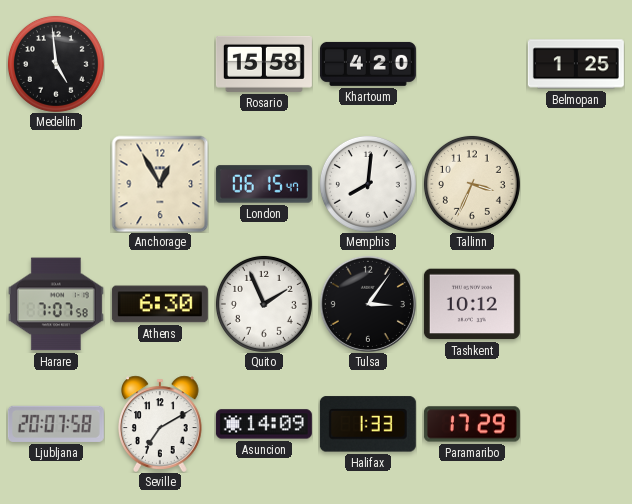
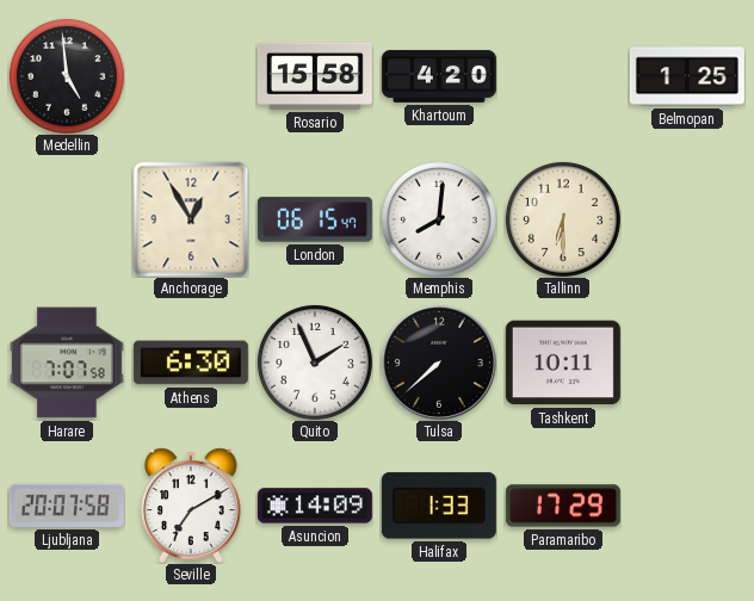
Tallinn: 3:34 -> 6:30
Tulsa: 3:06 -> 7:38
Tashkent: 10:12 -> 10:11
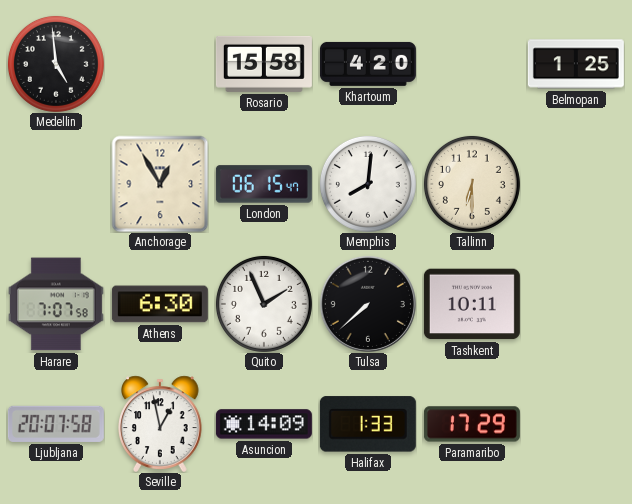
Seville: 7:10 -> 12:58
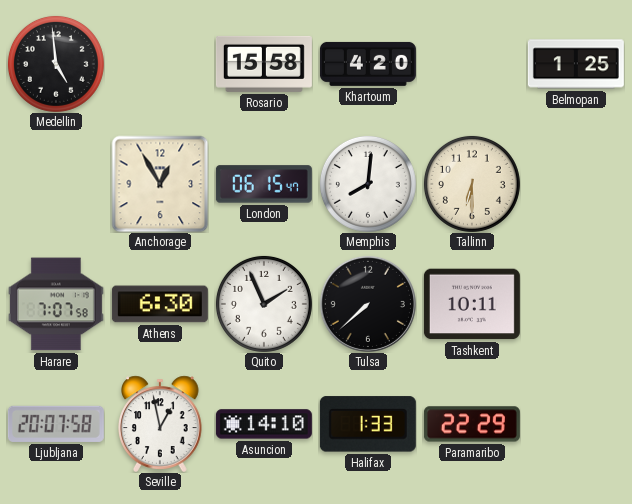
Asuncion: 14:09 -> 14:10
Paramaribo: 17:29 -> 22:29
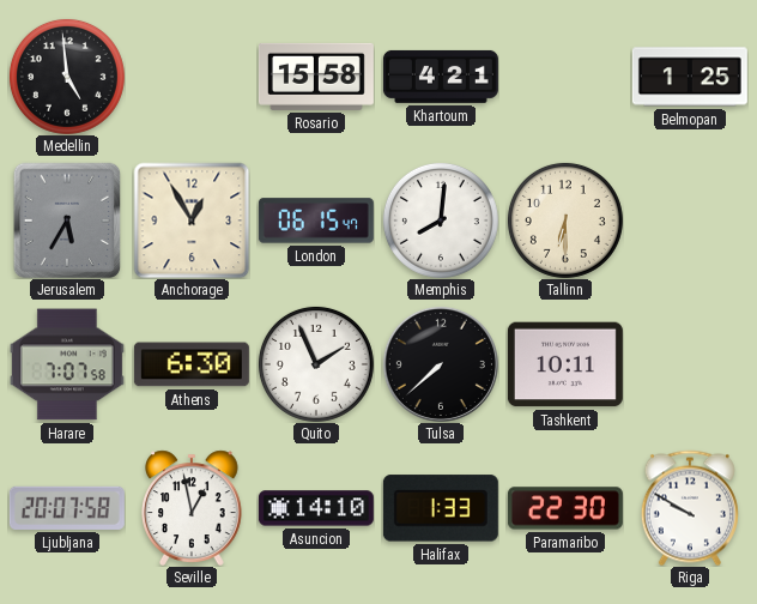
Khartoum: 4:20 -> 4:21
Jerusalem: none -> 5:35
Paramaribo: 22:29 -> 22:30
Riga: none -> 9:50
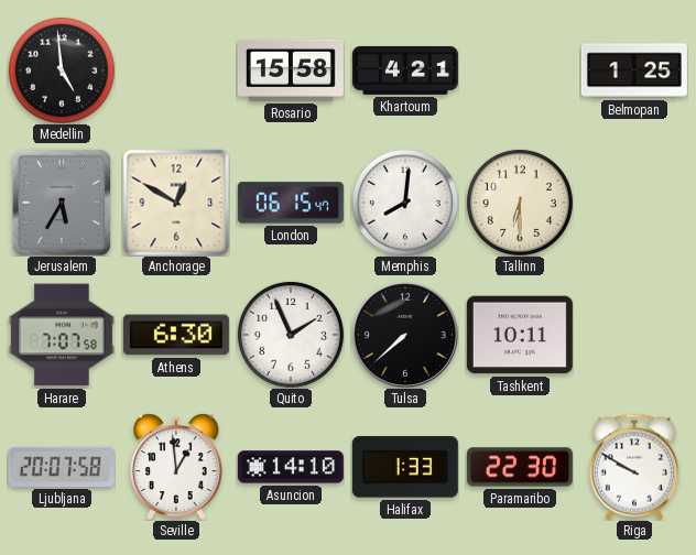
Anchorage: 12:55 -> 12:50
Seville: 12:58 -> 12:59
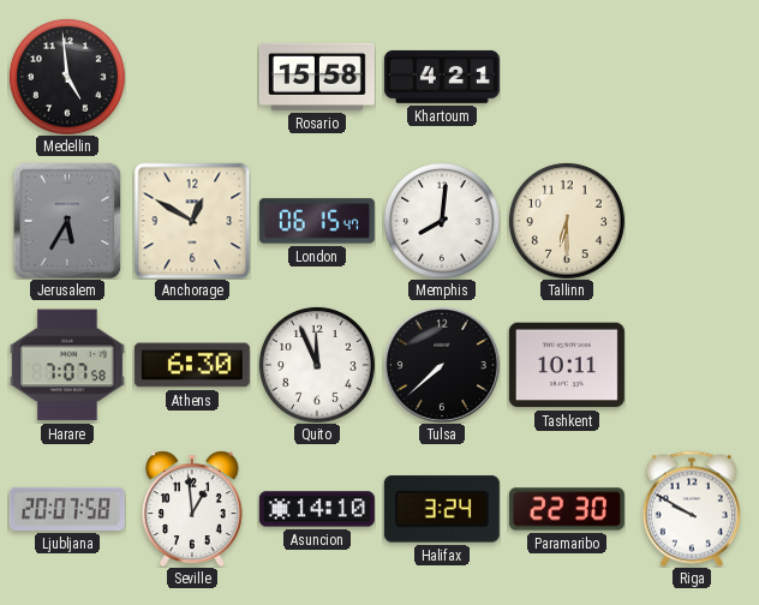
Belmopan: 1:25 -> none
Quito: 1:56 -> 11:56
Halifax: 1:33 -> 3:24
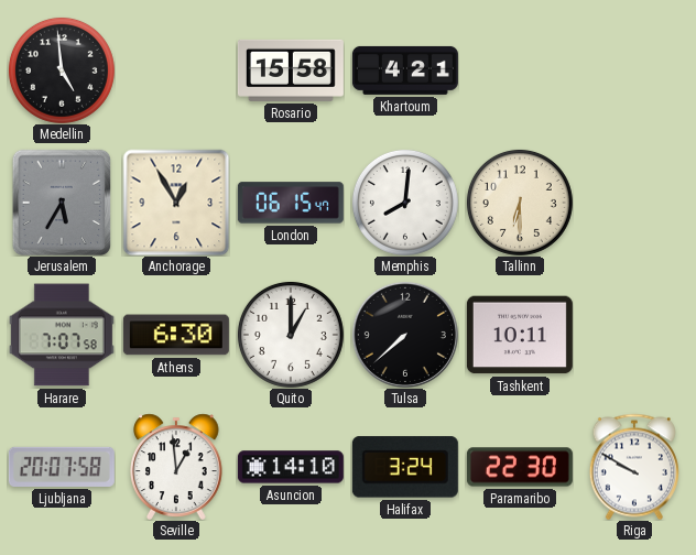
Anchorage: 12:50 -> 12:55
Quito: 11:56 -> 1:00
